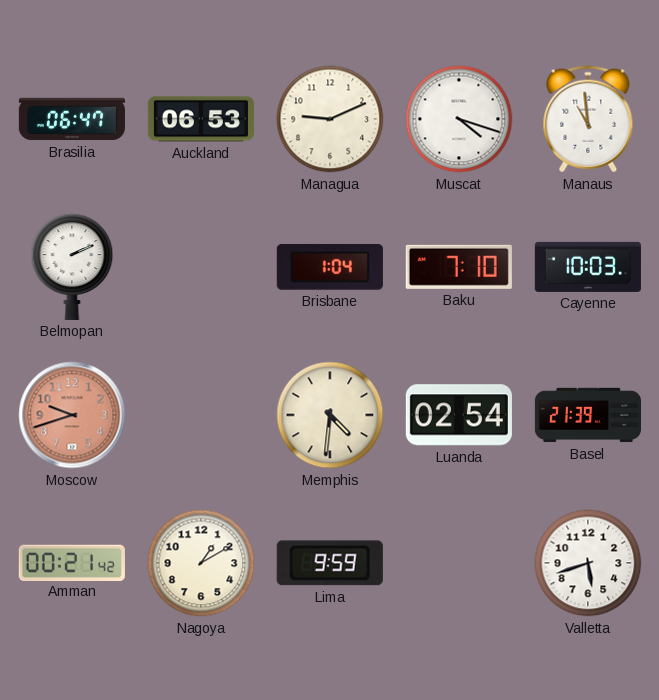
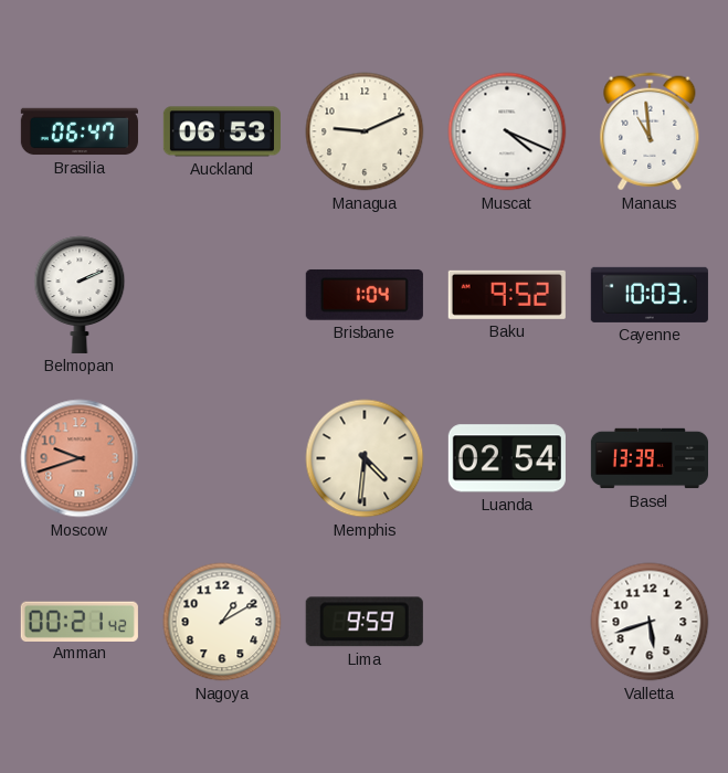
Muscat: 4:18 -> 4:19
Baku: 7:10 -> 9:52
Basel: 21:39 -> 13:39
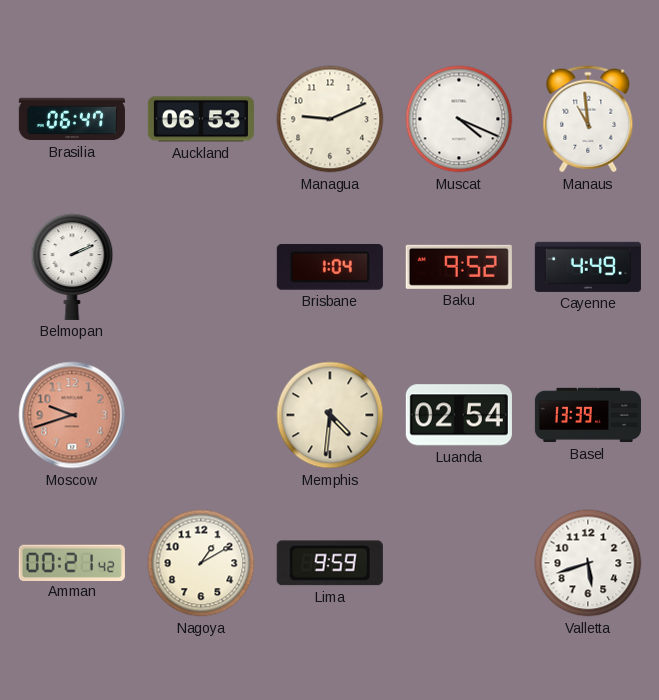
Cayenne: 10:03 -> 4:49
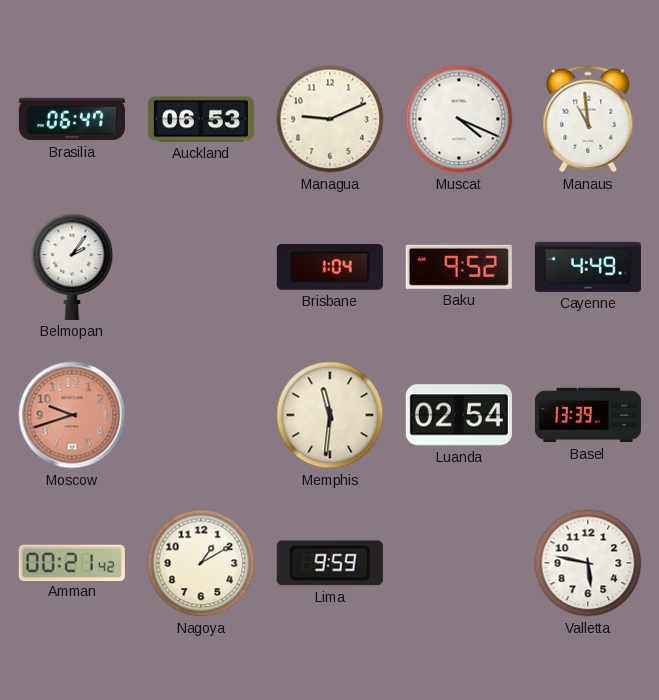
Belmopan: 2:11 -> 2:06
Memphis: 4:31 -> 11:31
Valletta: 5:42 -> 5:47
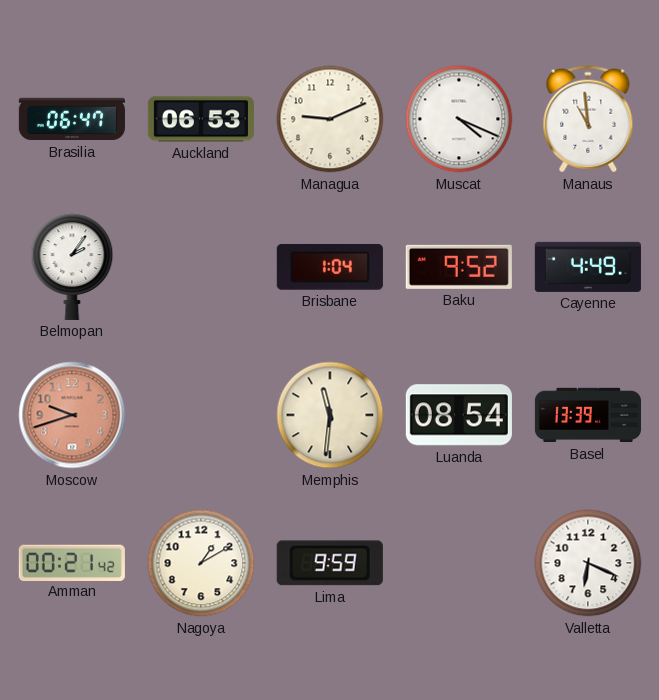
Luanda: 02:54 -> 08:54
Valletta: 5:47 -> 6:19
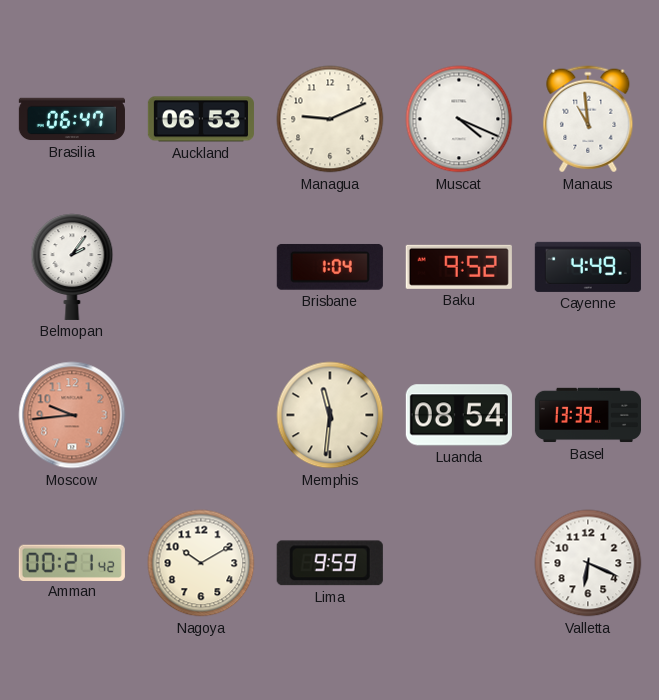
Moscow: 9:42 -> 9:44
Nagoya: 1:10 -> 10:10
